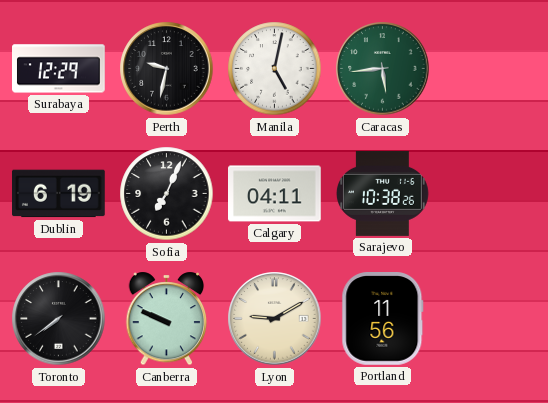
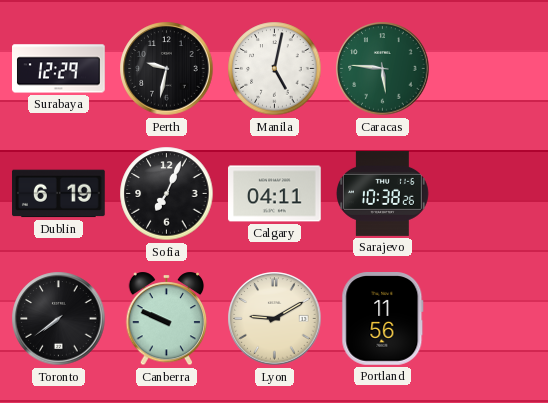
Caracas: 5:44 -> 5:46
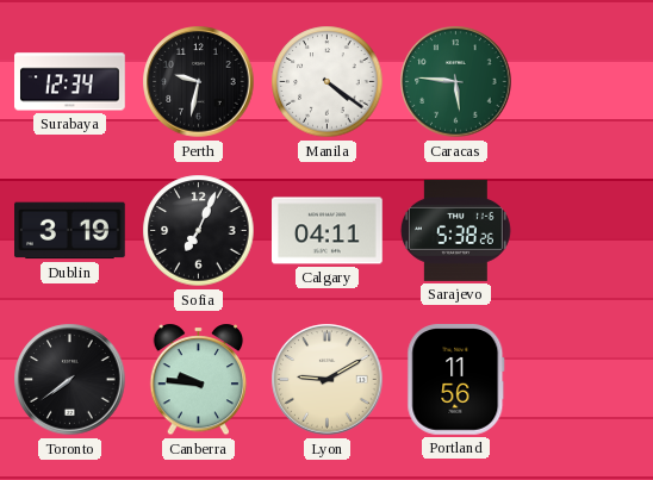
Surabaya: 12:29 -> 12:34
Manila: 5:02 -> 4:21
Dublin: 6:19 -> 3:19
Sarajevo: 10:38 -> 5:38
Canberra: 9:49 -> 9:46
